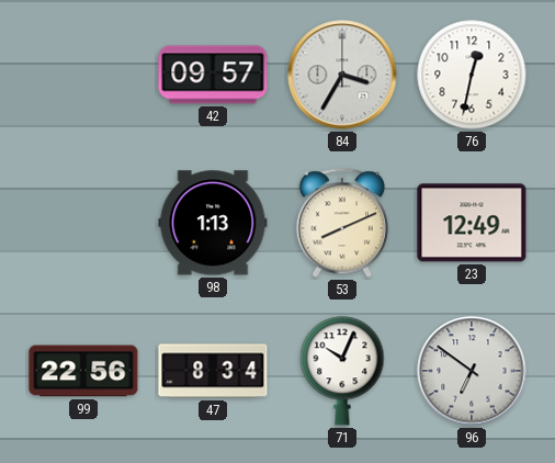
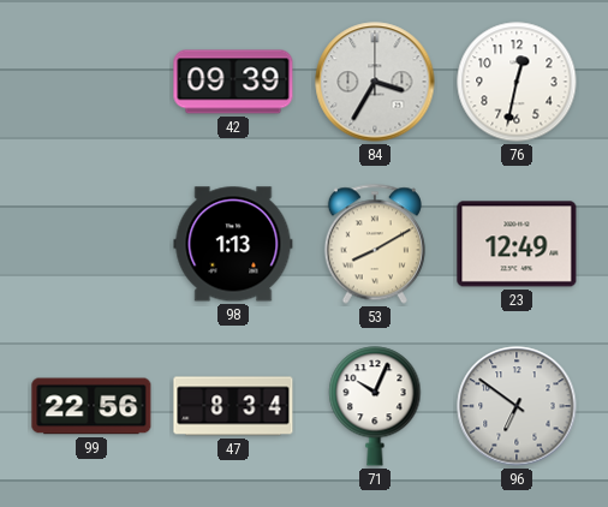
42: 09:57 -> 09:39
53: 8:11 -> 8:10
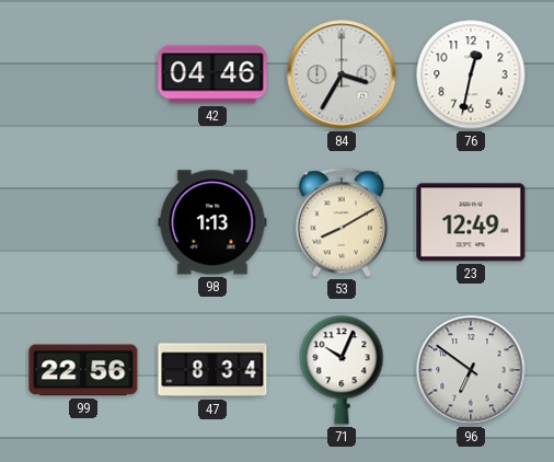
42: 09:39 -> 04:46
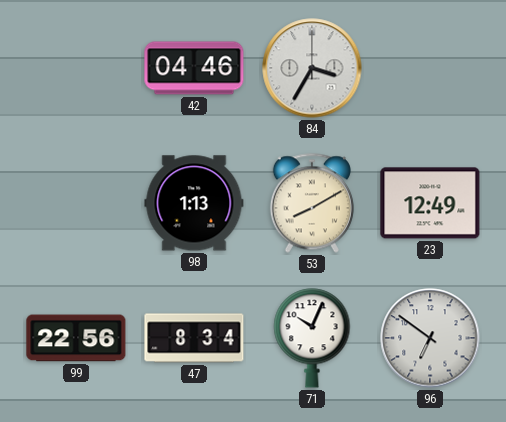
76: 12:32 -> none
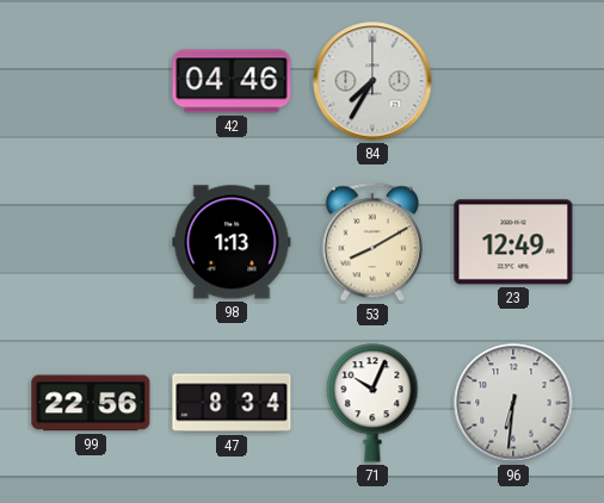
84: 3:35 -> 7:35
96: 6:51 -> 6:31
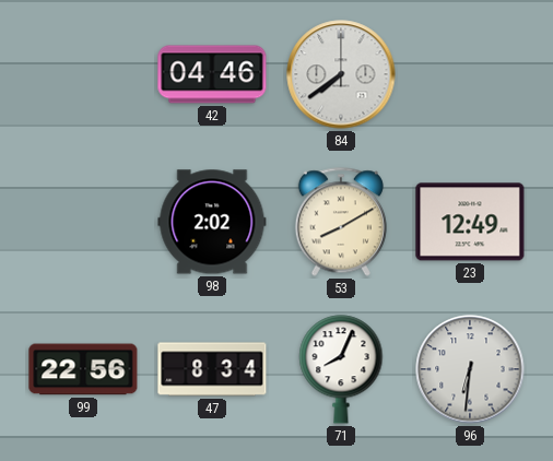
84: 7:35 -> 7:39
98: 1:13 -> 2:02
71: 10:04 -> 8:04
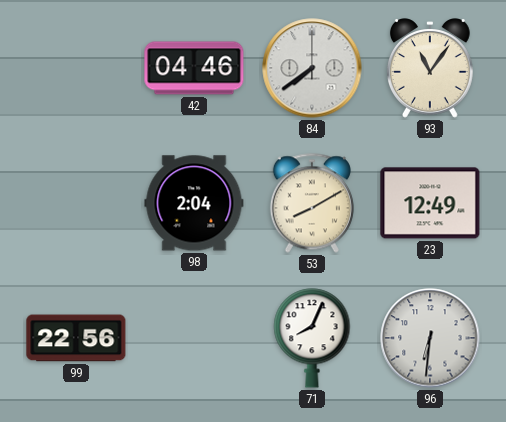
93: none -> 11:06
98: 2:02 -> 2:04
47: 8:34 -> none
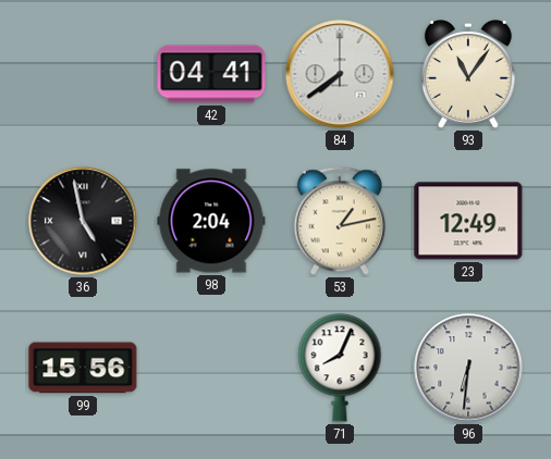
42: 04:46 -> 04:41
36: none -> 4:58
53: 8:10 -> 1:13
99: 22:56 -> 15:56
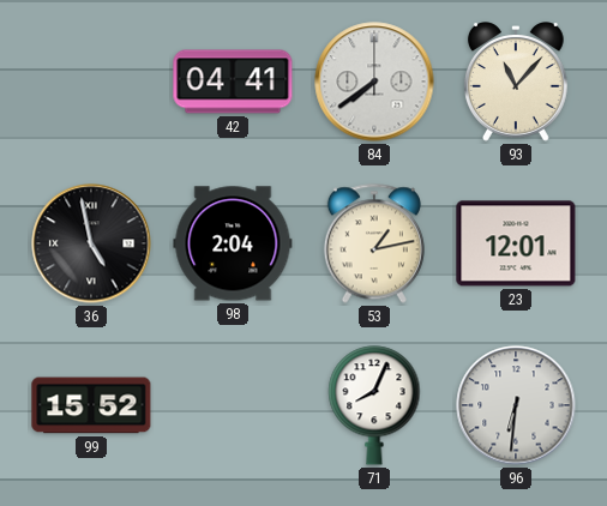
93: 11:06 -> 11:07
23: 12:49 -> 12:01
99: 15:56 -> 15:52
